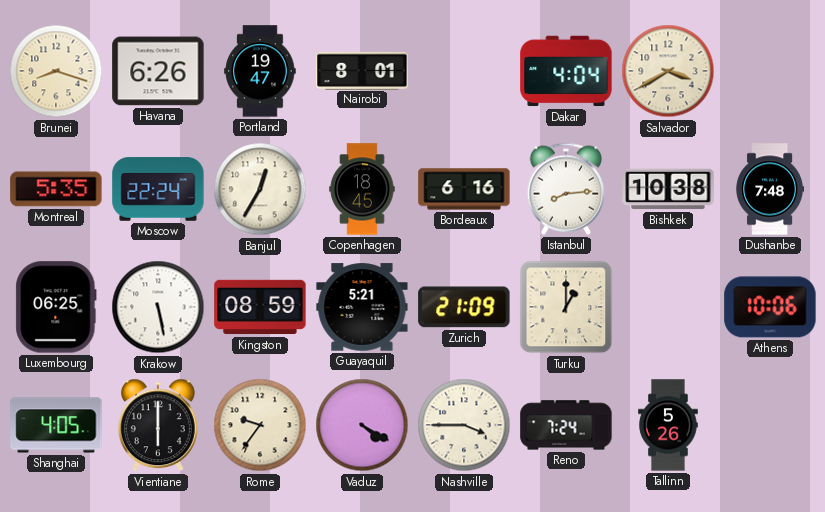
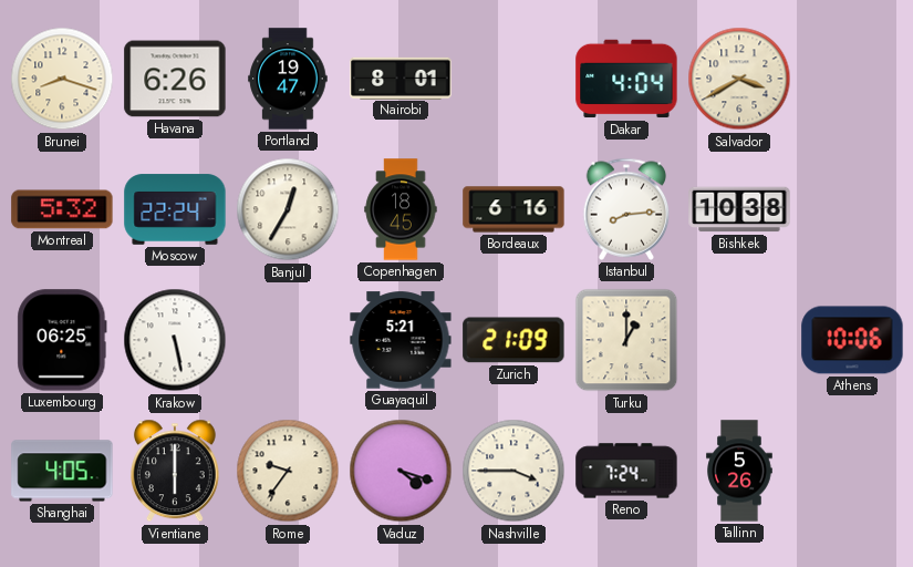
Montreal: 5:35 -> 5:32
Dushanbe: 7:48 -> none
Kingston: 08:59 -> none
Vaduz: 4:20 -> 4:18
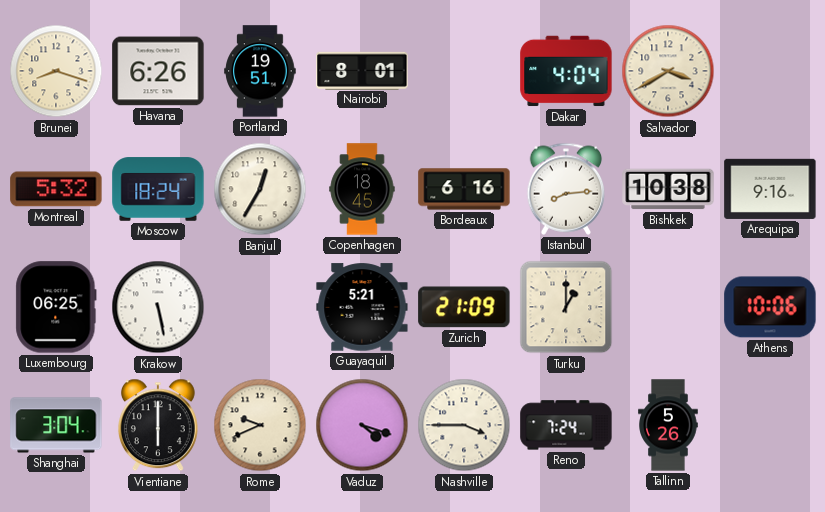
Portland: 19:47 -> 19:51
Moscow: 22:24 -> 18:24
Arequipa: none -> 9:16
Shanghai: 4:05 -> 3:04
Rome: 9:36 -> 9:41
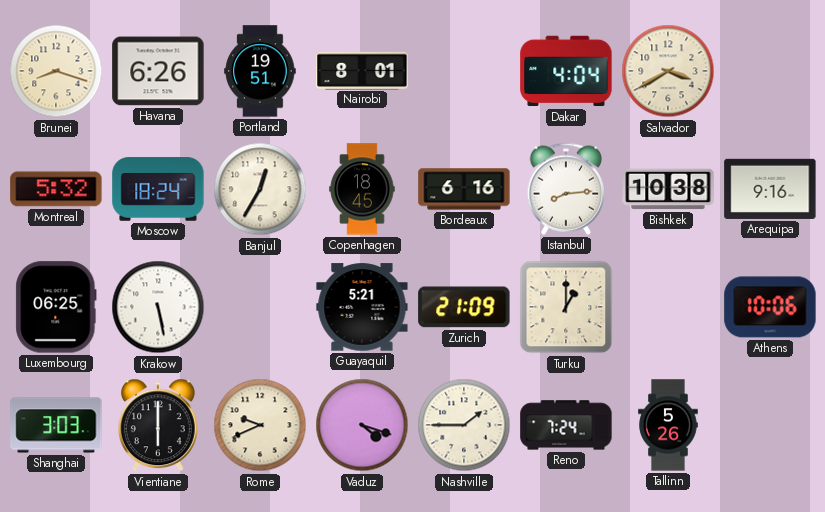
Shanghai: 3:04 -> 3:03
Nashville: 3:45 -> 1:45
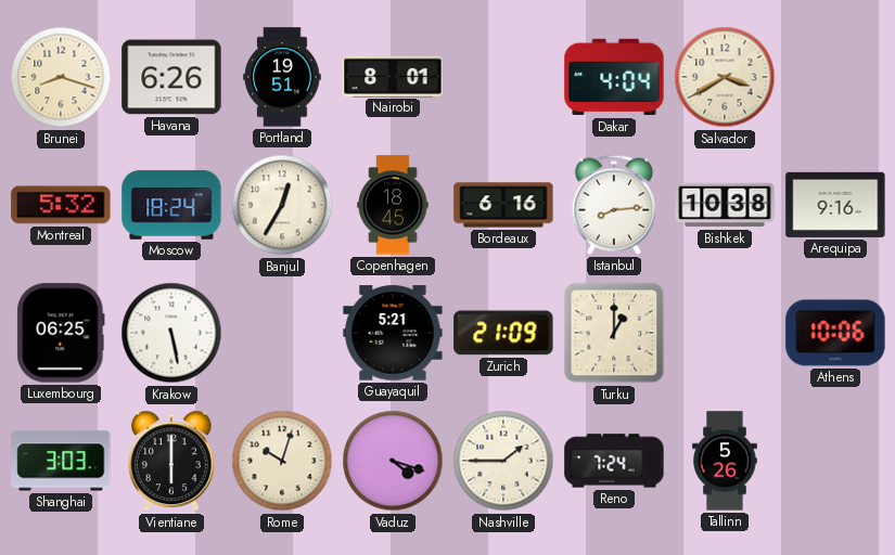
Rome: 9:41 -> 10:03
